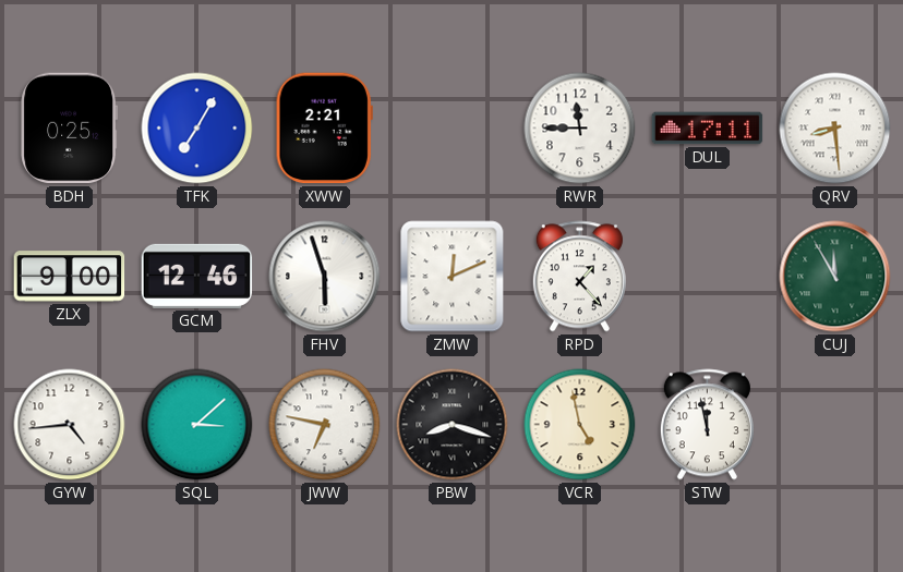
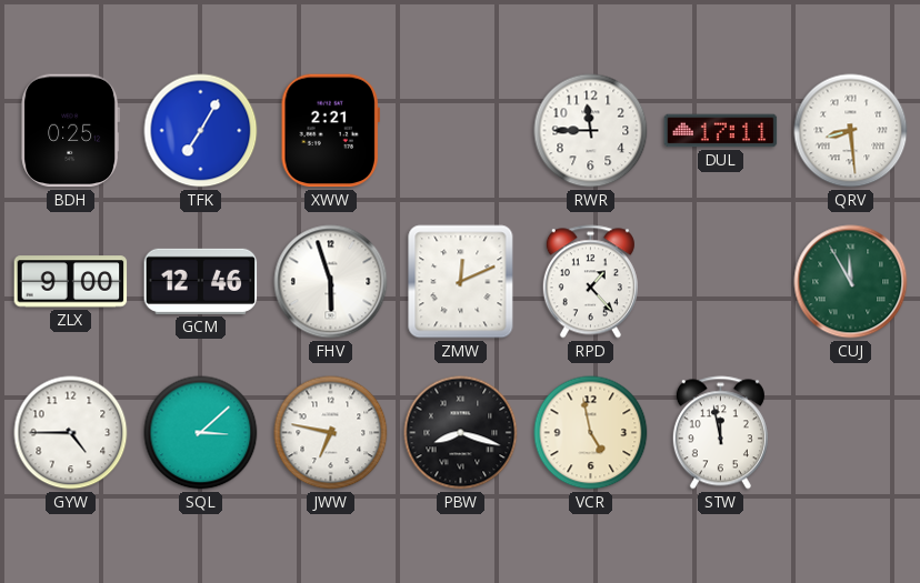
GYW: 4:44 -> 4:45
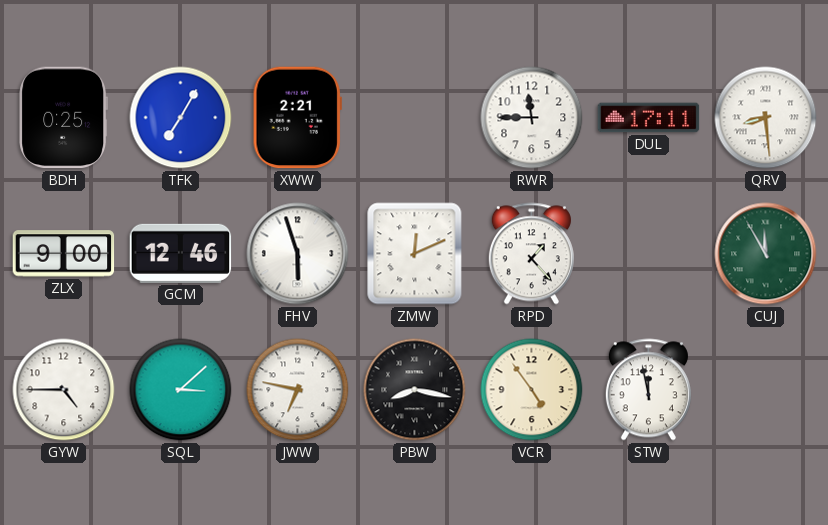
PBW: 8:18 -> 8:17
VCR: 4:58 -> 4:54
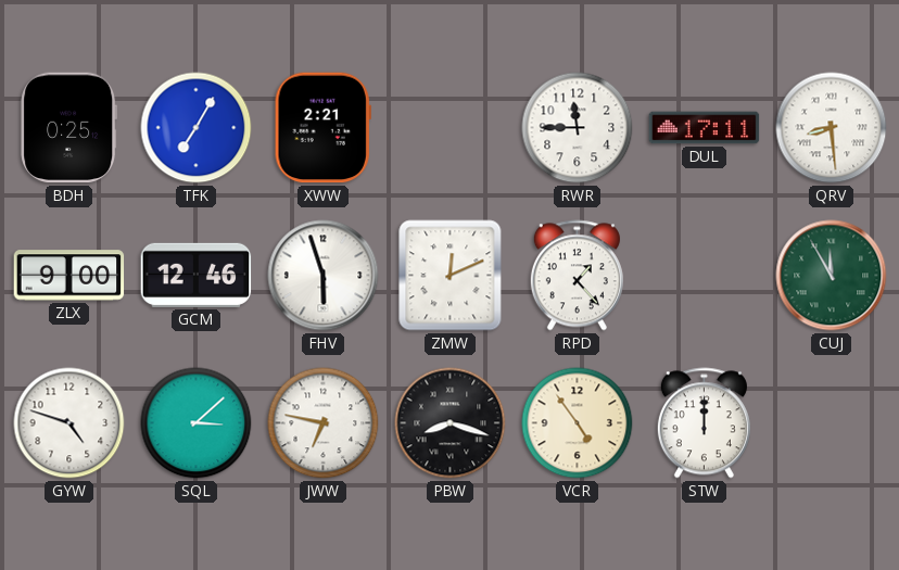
GYW: 4:45 -> 4:48
PBW: 8:17 -> 8:18
STW: 11:58 -> 12:00
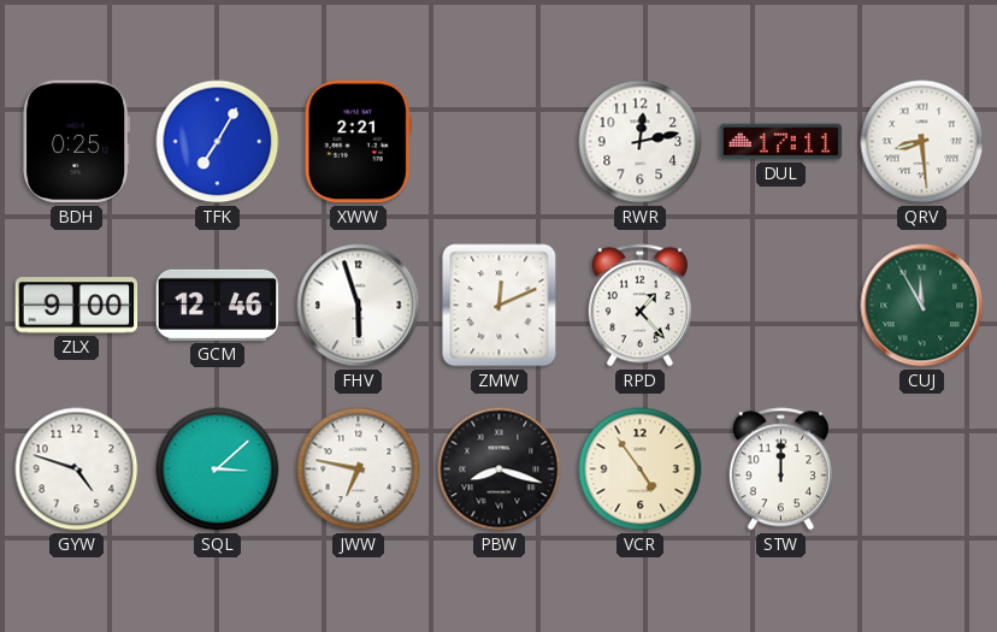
RWR: 11:45 -> 12:13
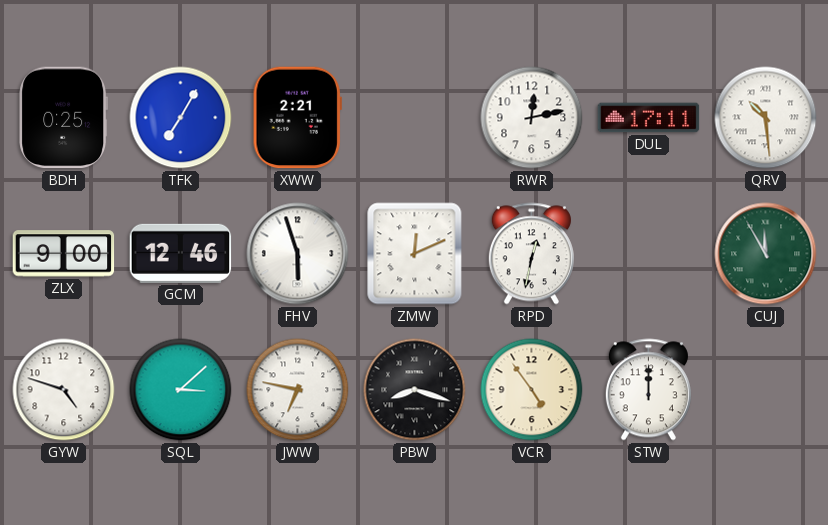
QRV: 8:29 -> 10:29
RPD: 1:23 -> 12:32
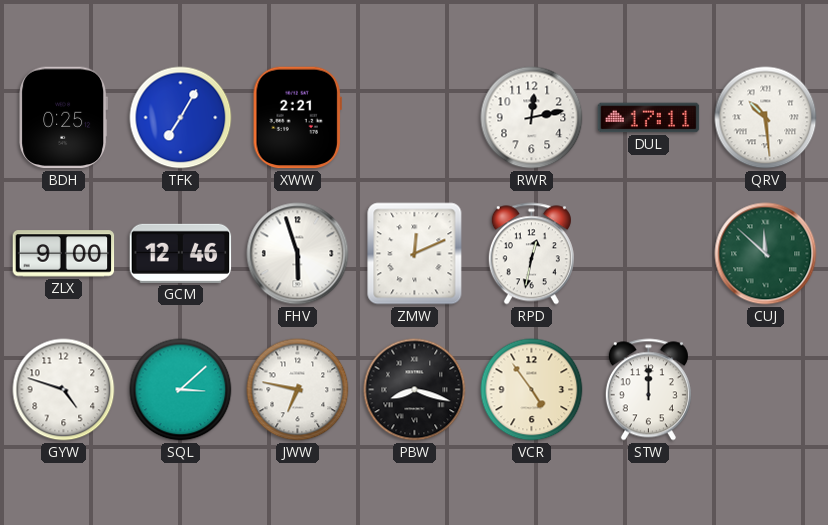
CUJ: 11:55 -> 11:52
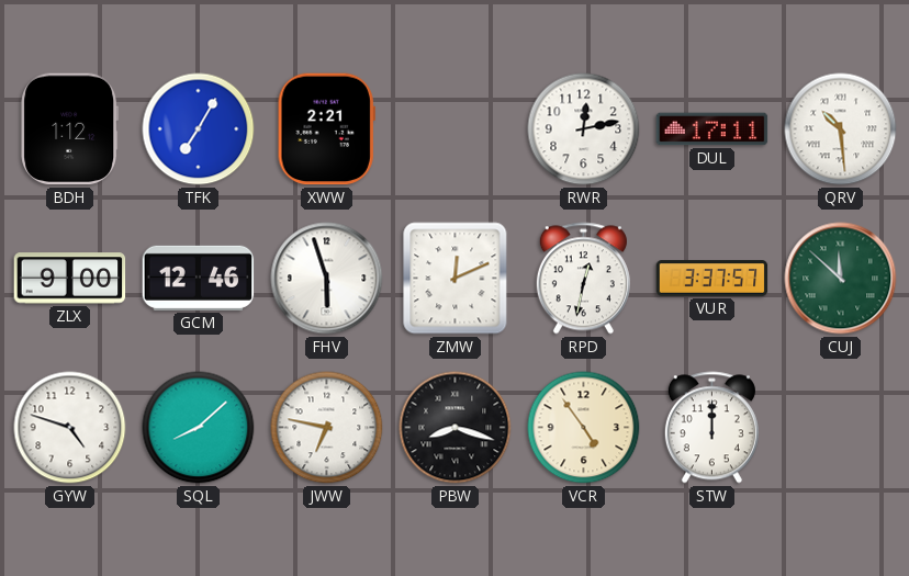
BDH: 0:25 -> 1:12
VUR: none -> 3:37
SQL: 3:08 -> 8:08
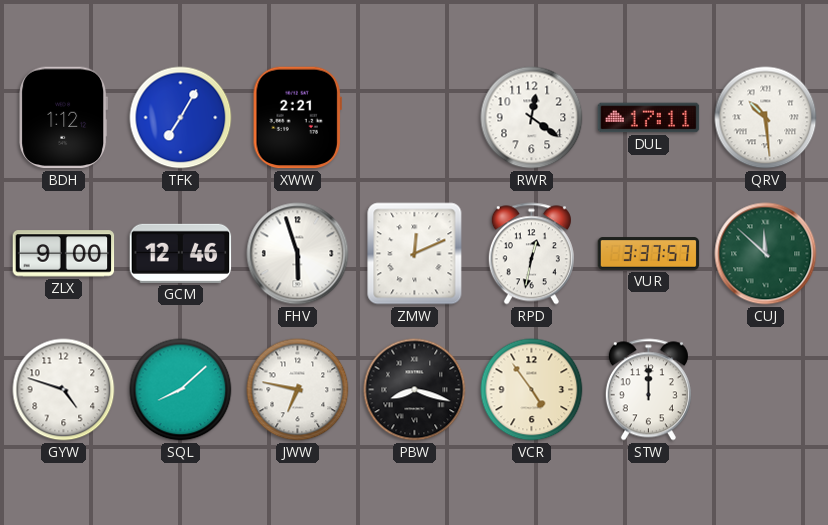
RWR: 12:13 -> 12:21
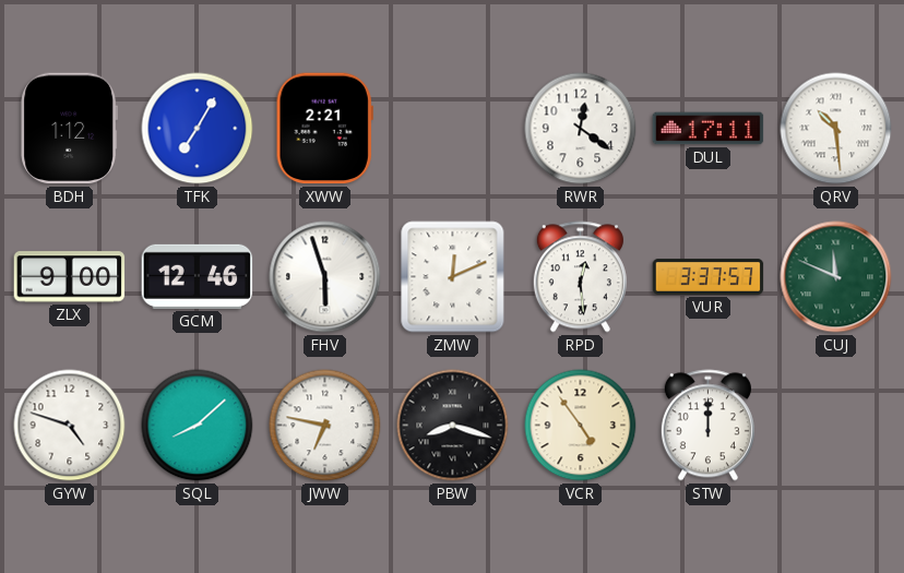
RPD: 12:32 -> 12:29
CUJ: 11:52 -> 11:49
